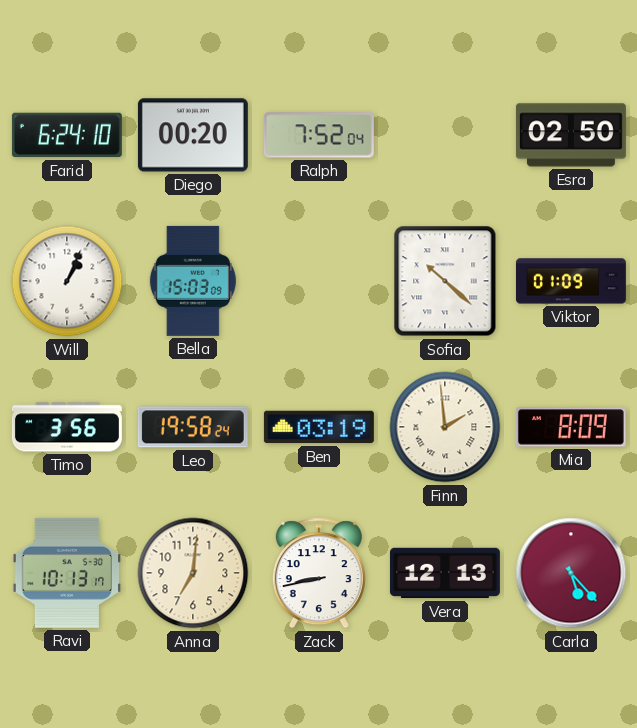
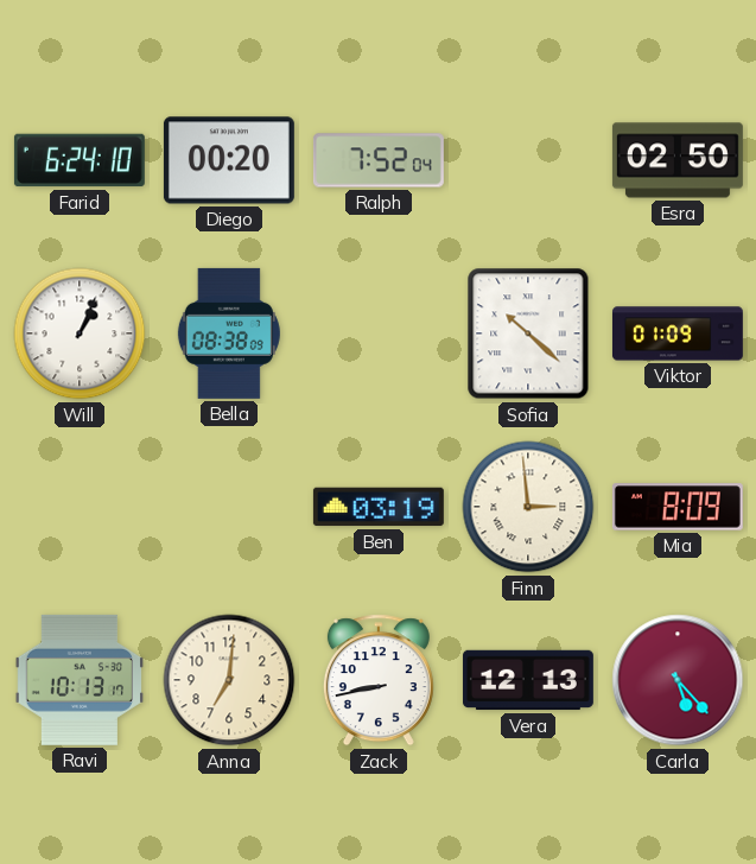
Bella: 15:03 -> 08:38
Timo: 3:56 -> none
Leo: 19:58 -> none
Finn: 1:59 -> 2:59
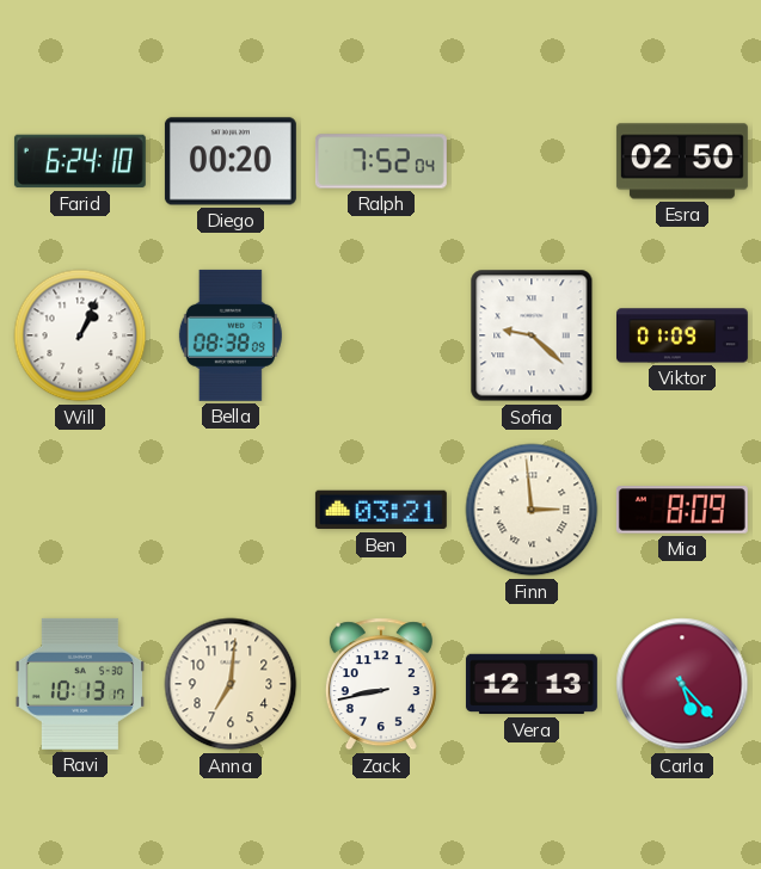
Sofia: 10:22 -> 9:22
Ben: 03:19 -> 03:21
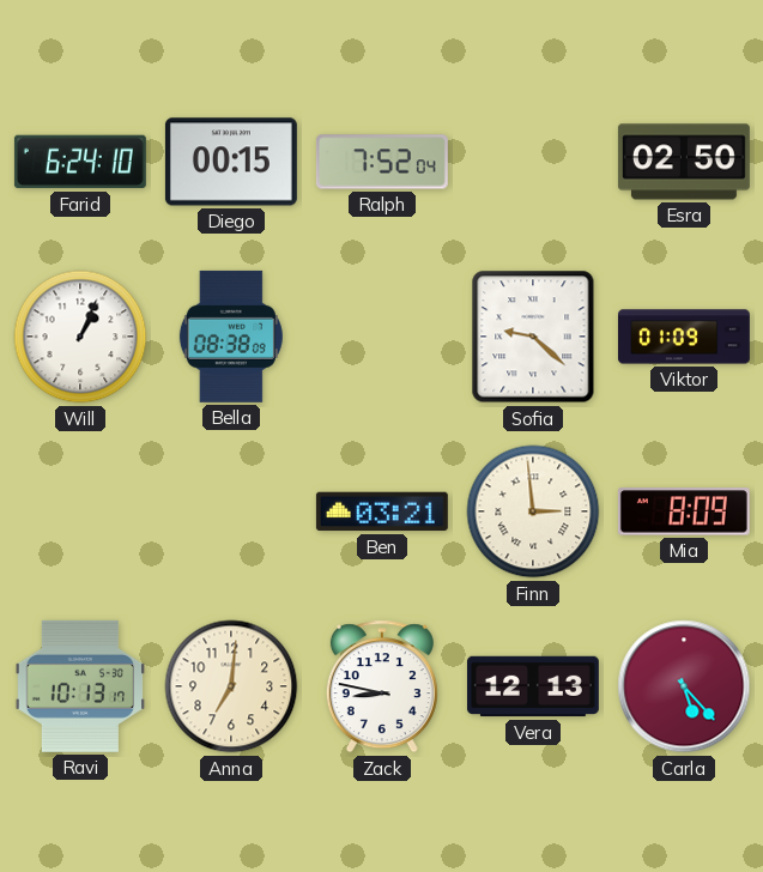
Diego: 00:20 -> 00:15
Zack: 8:43 -> 8:47
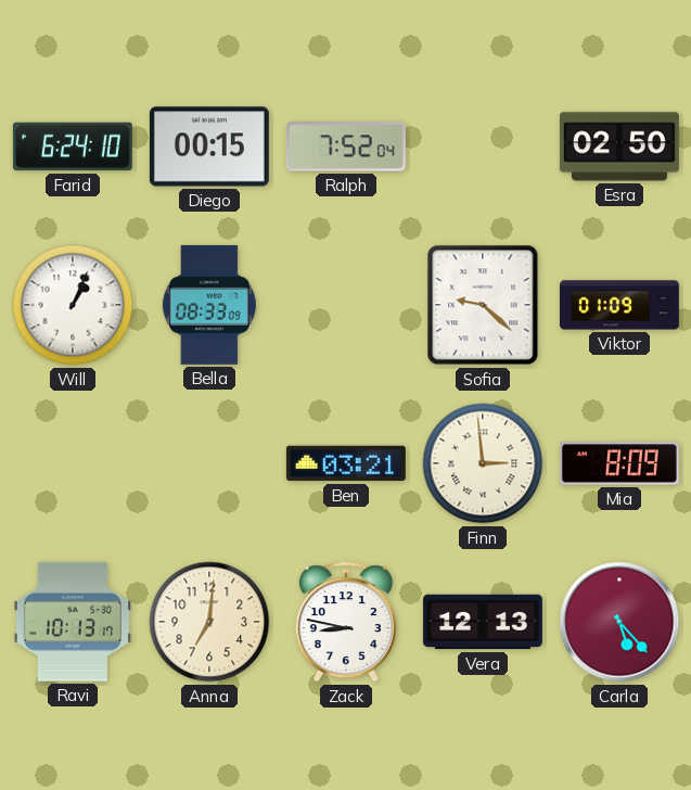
Bella: 08:38 -> 08:33
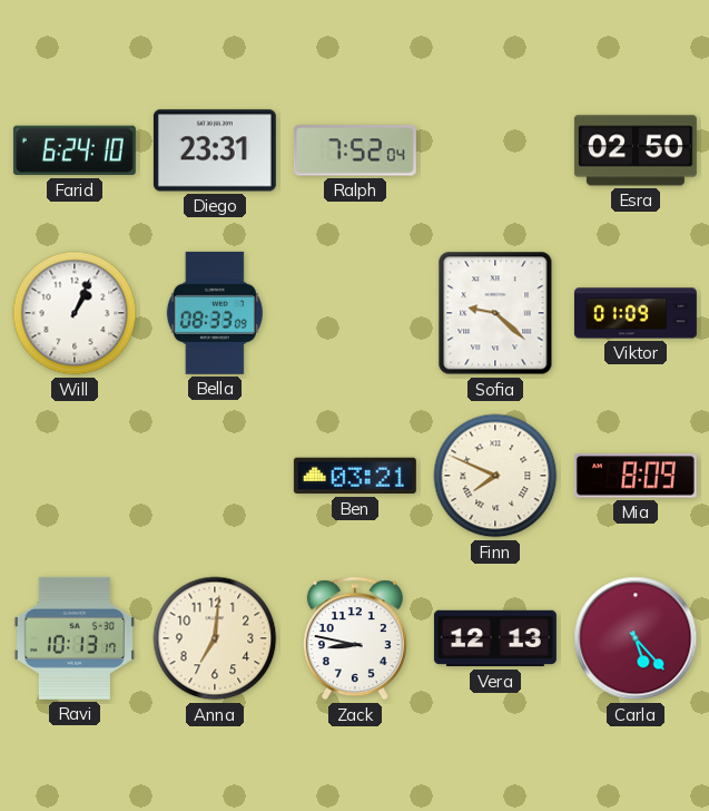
Diego: 00:15 -> 23:31
Finn: 2:59 -> 7:49
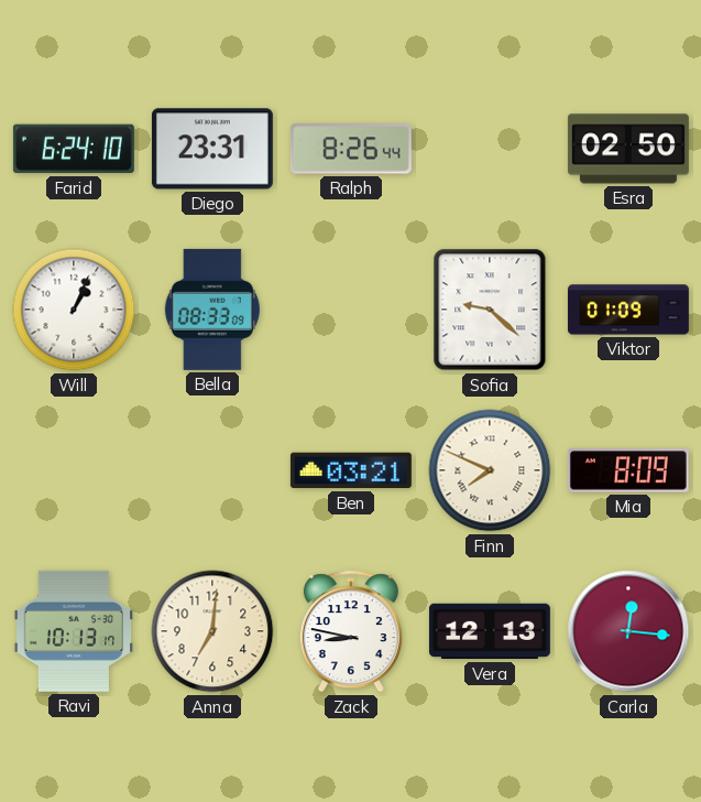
Ralph: 7:52 -> 8:26
Carla: 5:23 -> 12:16
